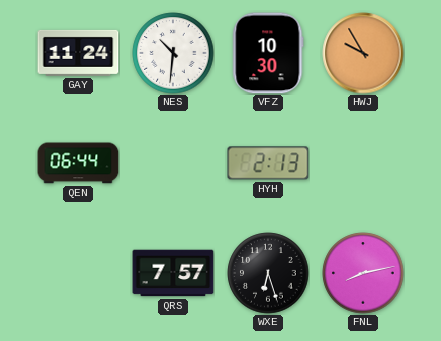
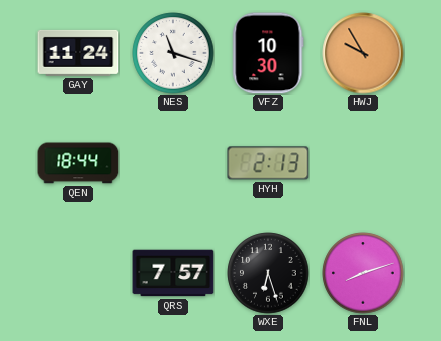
NES: 10:31 -> 11:18
QEN: 06:44 -> 18:44
FNL: 8:13 -> 8:12
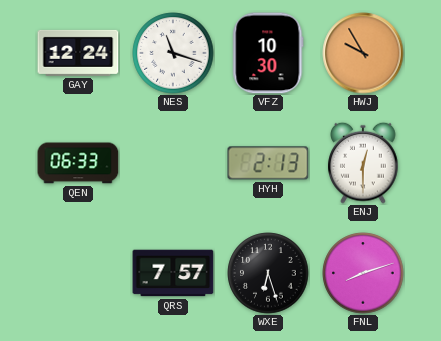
GAY: 11:24 -> 12:24
QEN: 18:44 -> 06:33
ENJ: none -> 12:30
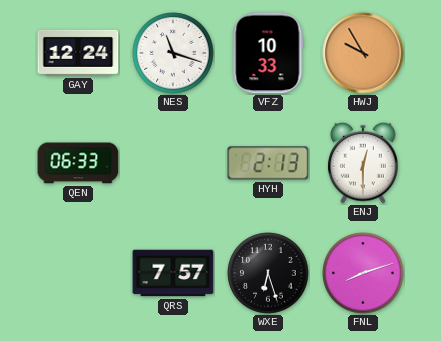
VFZ: 10:30 -> 10:33
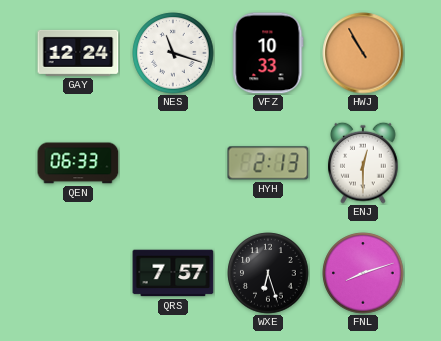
HWJ: 9:55 -> 10:55
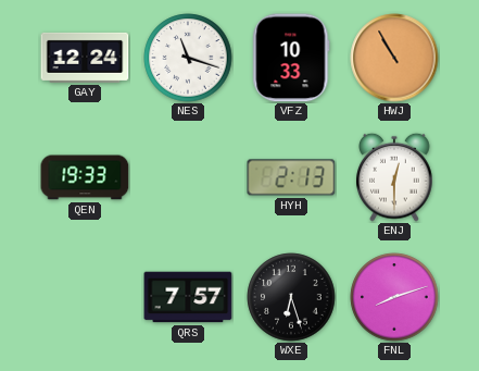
QEN: 06:33 -> 19:33
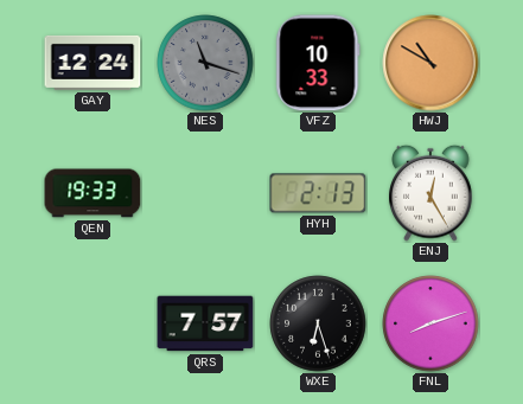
NES dial: white -> grey
HWJ: 10:55 -> 10:50
ENJ: 12:30 -> 12:25
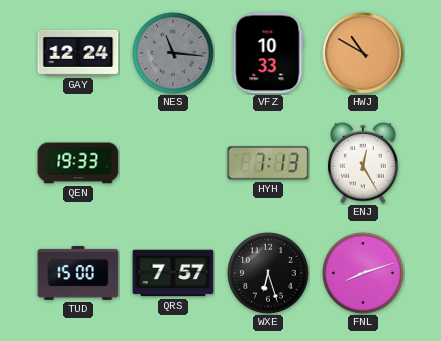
NES: 11:18 -> 11:16
HYH: 2:13 -> 7:13
TUD: none -> 15:00
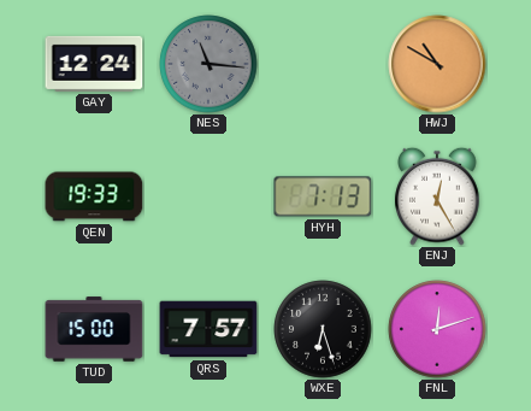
VFZ: 10:33 -> none
FNL: 8:12 -> 12:12
